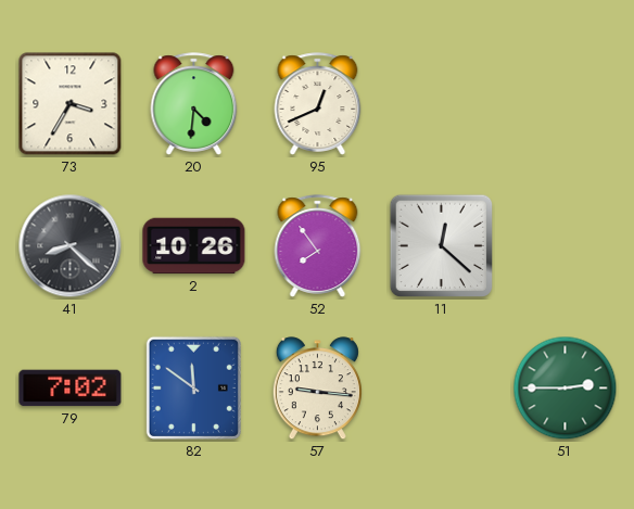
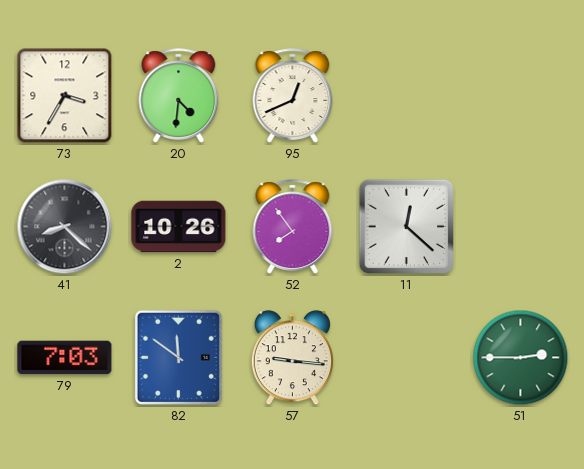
79: 7:02 -> 7:03
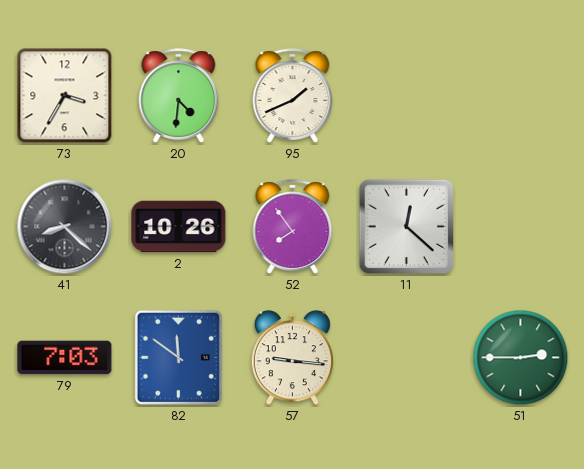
95: 12:41 -> 1:41
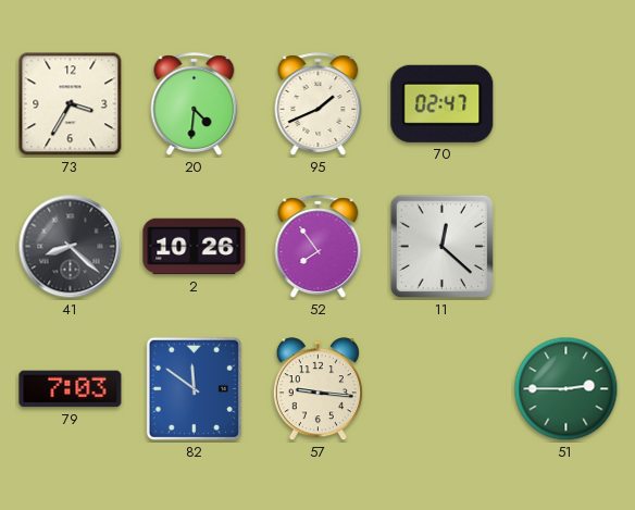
70: none -> 02:47
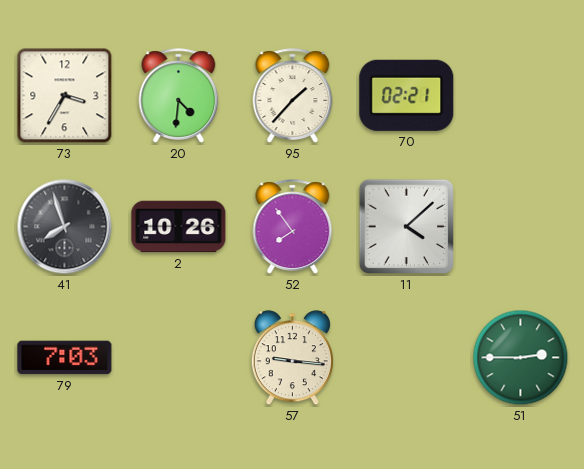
95: 1:41 -> 1:37
70: 02:47 -> 02:21
41: 8:22 -> 7:57
11: 12:22 -> 4:08
82: 11:51 -> none
